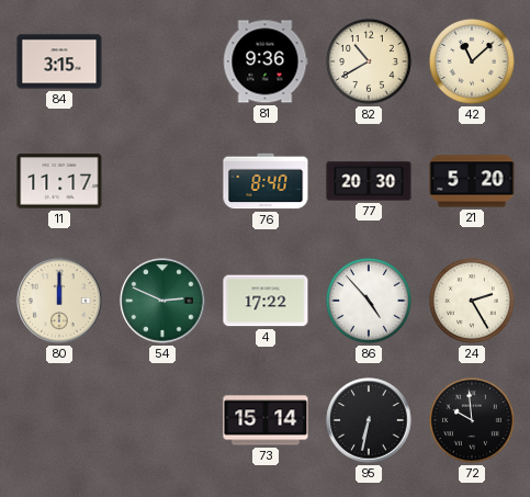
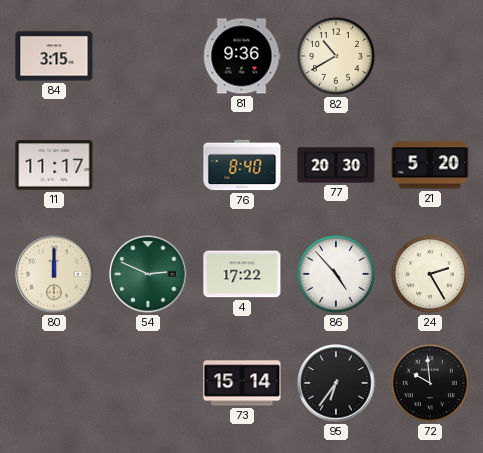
42: 11:08 -> none
95: 6:32 -> 6:36
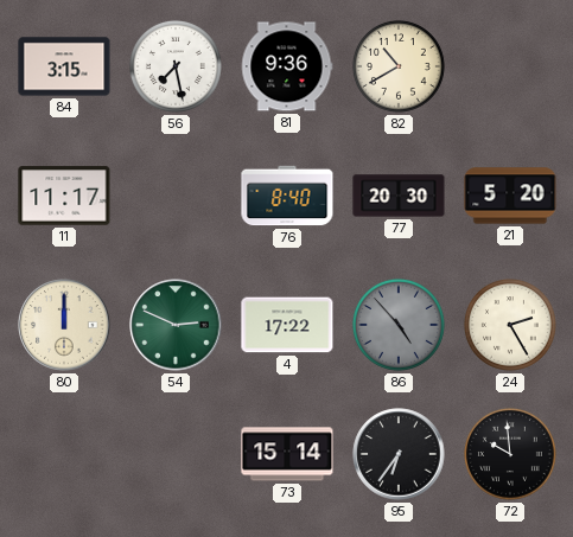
56: none -> 7:28
86 dial: white -> grey
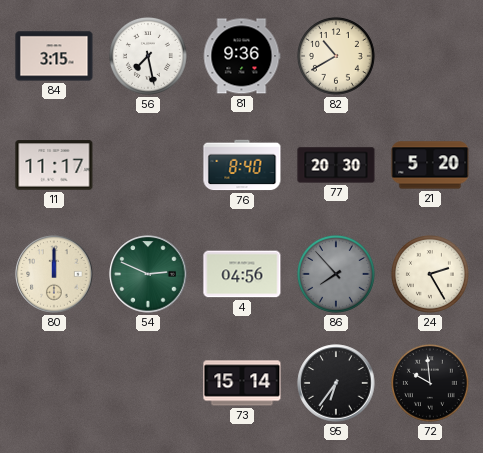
4: 17:22 -> 04:56
86: 4:53 -> 7:53
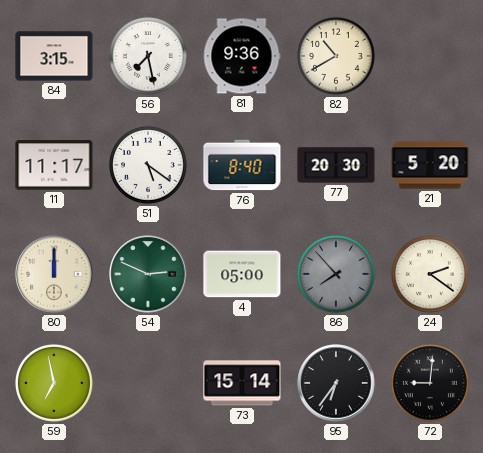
51: none -> 5:21
4: 04:56 -> 05:00
24: 2:25 -> 2:21
59: none -> 6:58
72: 9:59 -> 9:01
